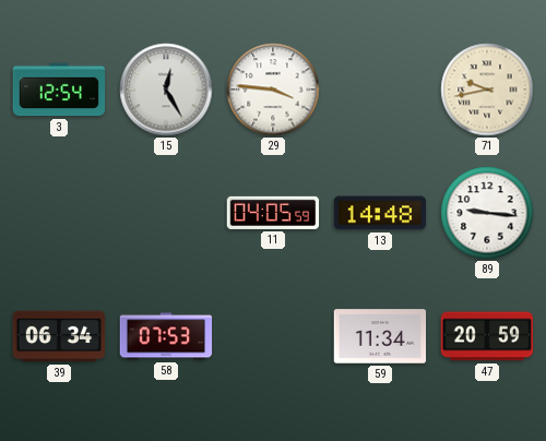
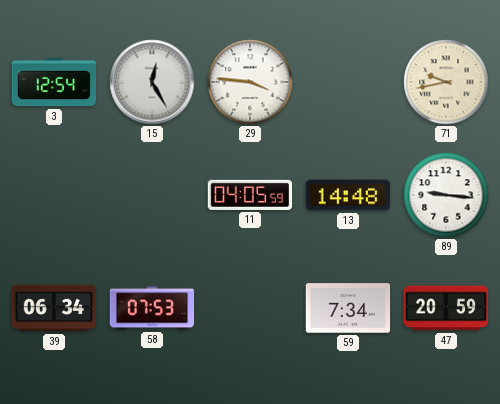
59: 11:34 -> 7:34
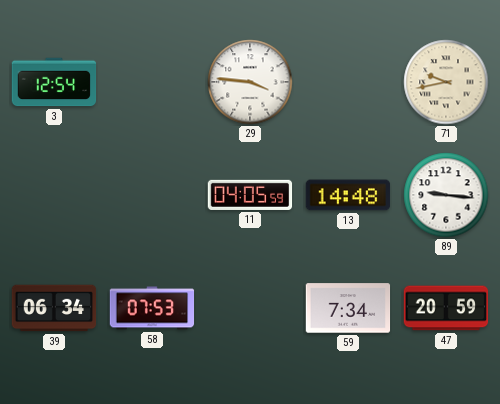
15: 12:25 -> none
